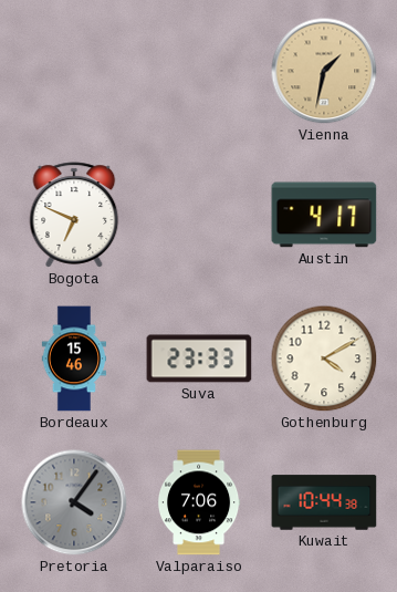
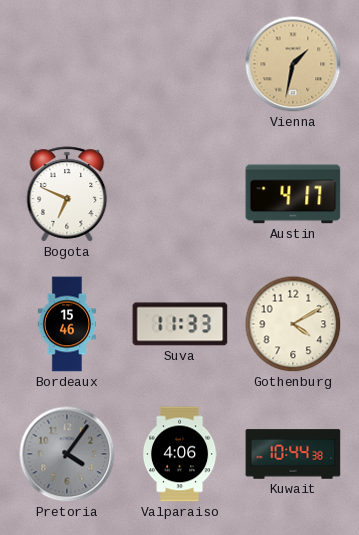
Suva: 23:33 -> 11:33
Valparaiso: 7:06 -> 4:06
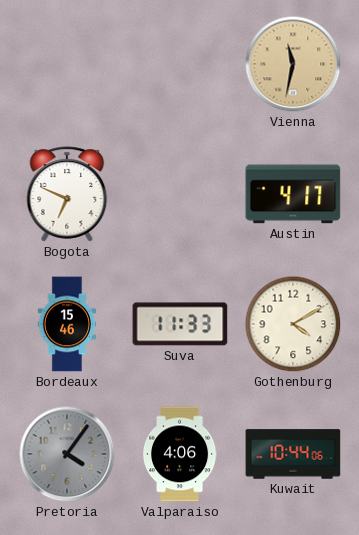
Vienna: 1:32 -> 11:32
Kuwait: 10:44:38 -> 10:44:06
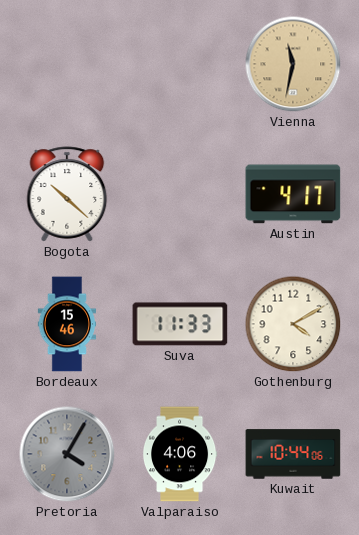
Bogota: 6:49 -> 10:22
Pretoria: 4:06 -> 4:05
